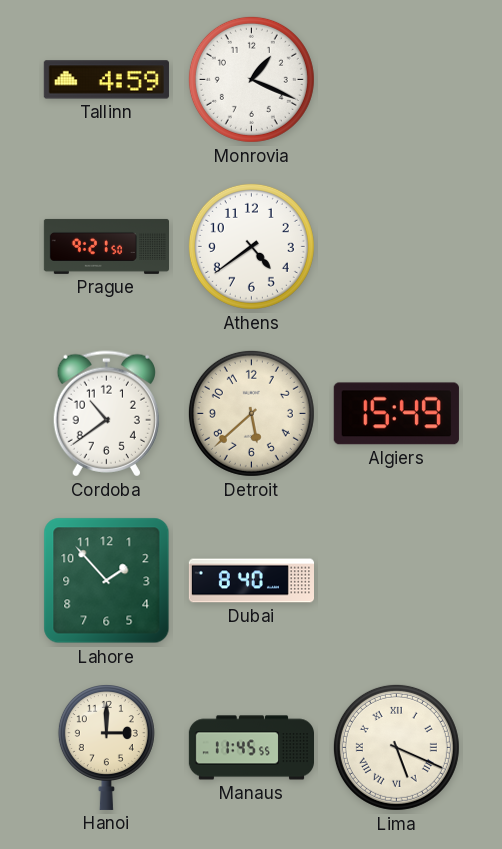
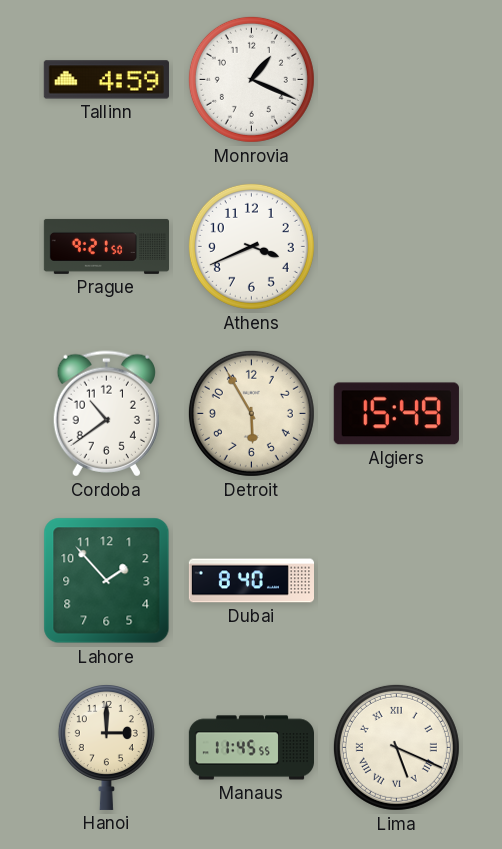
Athens: 4:39 -> 3:41
Detroit: 5:38 -> 5:55
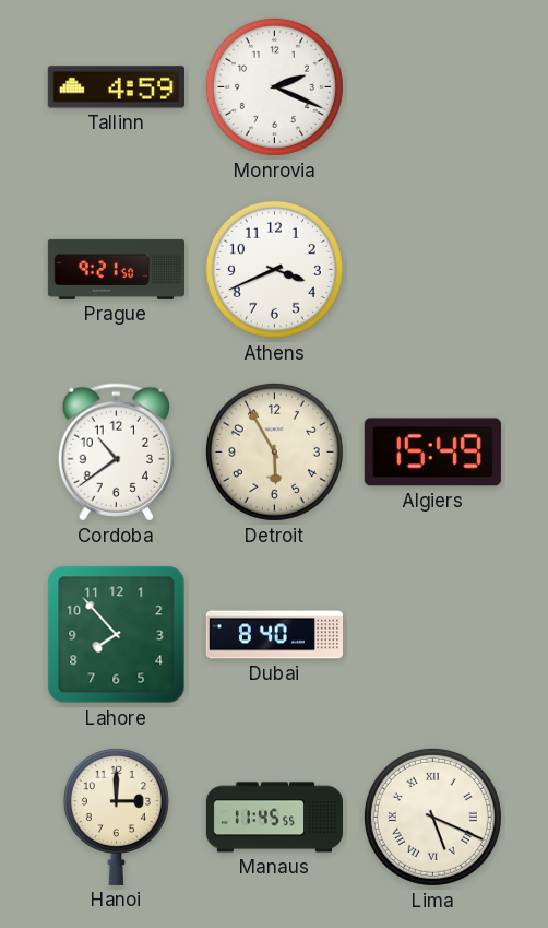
Monrovia: 1:19 -> 2:19
Lahore: 1:53 -> 7:53
